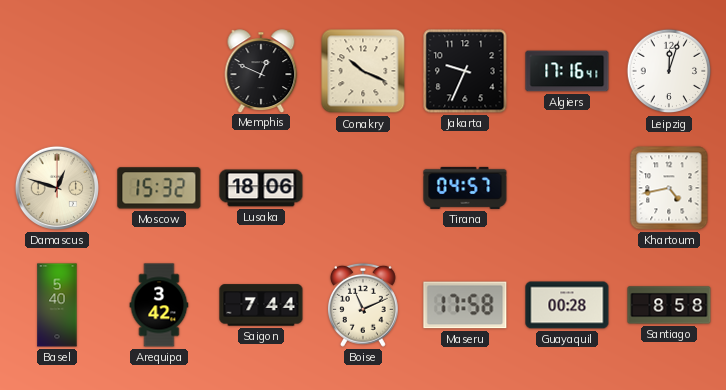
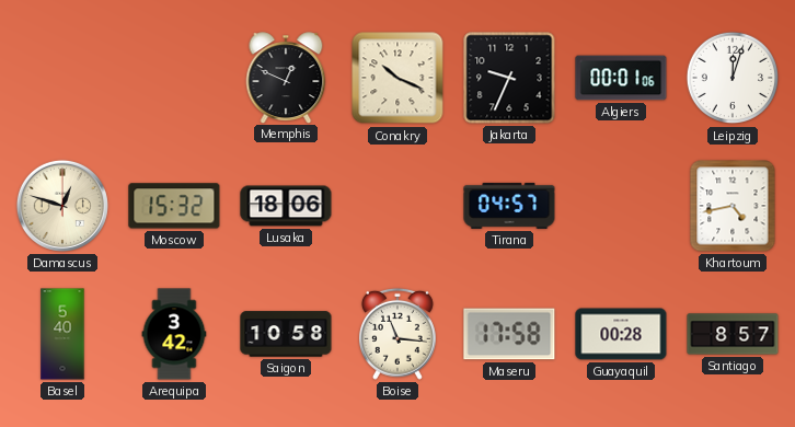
Algiers: 17:16 -> 00:01
Saigon: 7:44 -> 10:58
Boise: 11:11 -> 11:16
Santiago: 8:58 -> 8:57
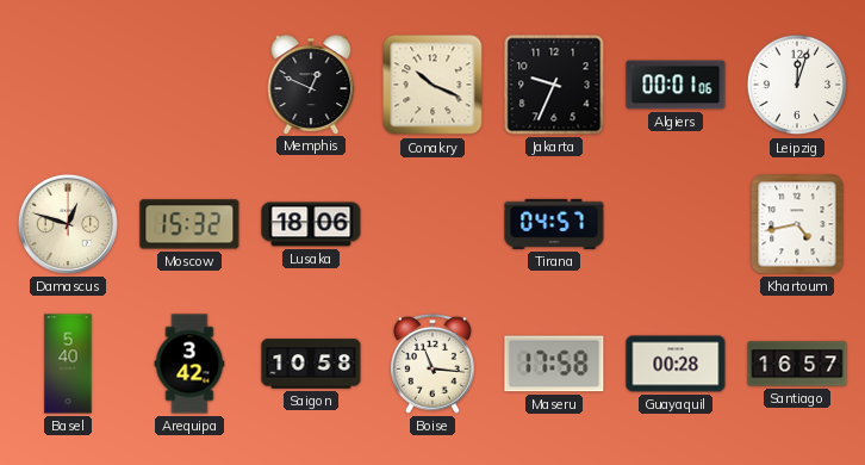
Santiago: 8:57 -> 16:57
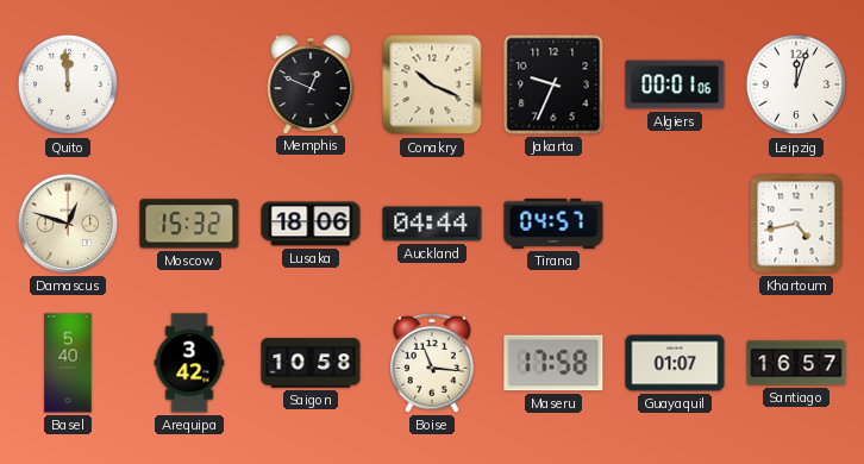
Quito: none -> 11:59
Auckland: none -> 04:44
Guayaquil: 00:28 -> 01:07
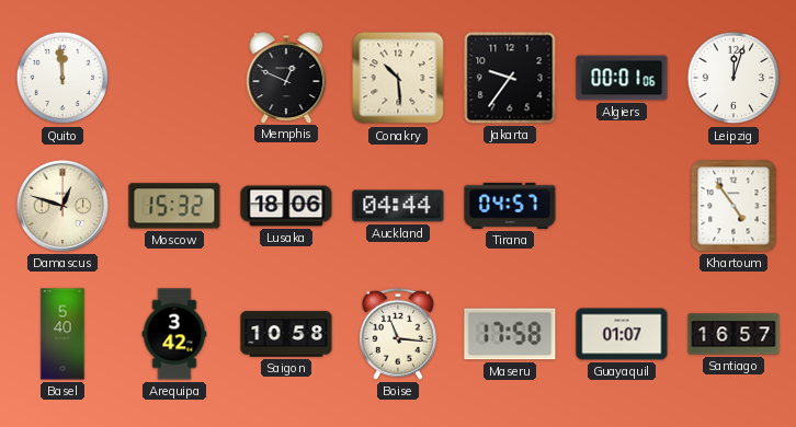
Conakry: 10:19 -> 10:29
Jakarta: 9:34 -> 9:36
Khartoum: 4:43 -> 4:54
